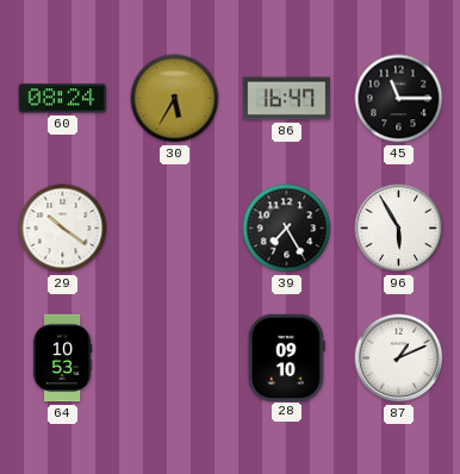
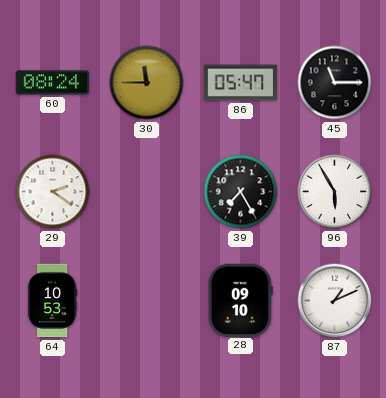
30: 5:35 -> 11:45
86: 16:47 -> 05:47
29: 10:21 -> 2:21
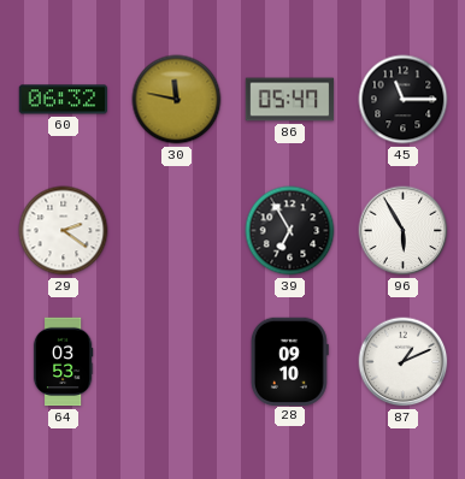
60: 08:24 -> 06:32
30: 11:45 -> 11:47
39: 7:25 -> 6:55
64: 10:53 -> 03:53
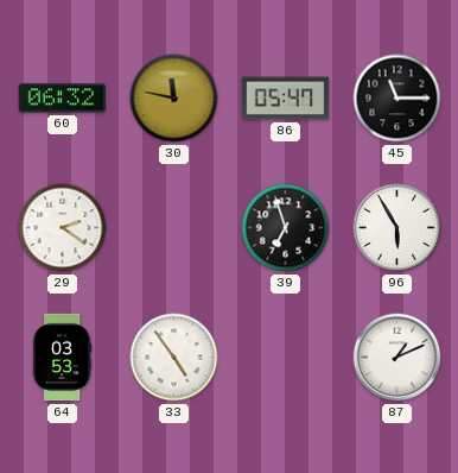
39: 6:55 -> 6:57
33: none -> 4:54
28: 09:10 -> none
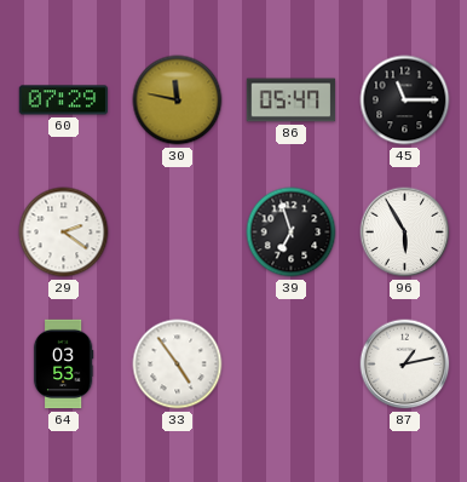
60: 06:32 -> 07:29
87: 1:11 -> 1:13
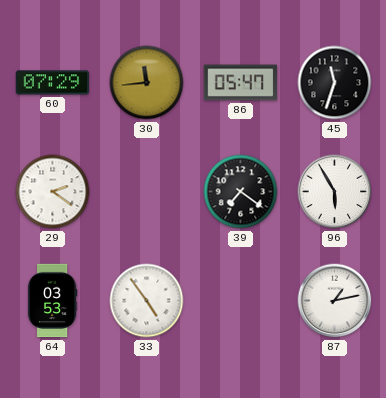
30: 11:47 -> 11:44
45: 11:15 -> 11:33
39: 6:57 -> 7:21
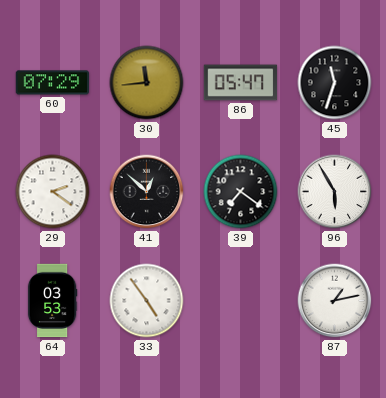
41: none -> 12:52
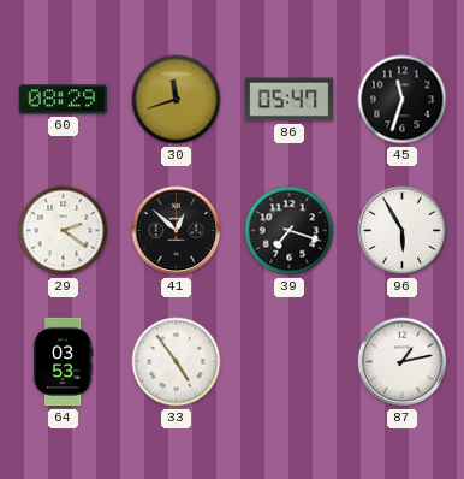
60: 07:29 -> 08:29
30: 11:44 -> 11:42
39: 7:21 -> 7:18
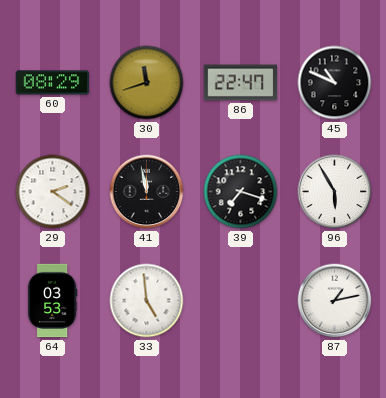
86: 05:47 -> 22:47
45: 11:33 -> 10:49
41: 12:52 -> 11:58
33: 4:54 -> 4:59
